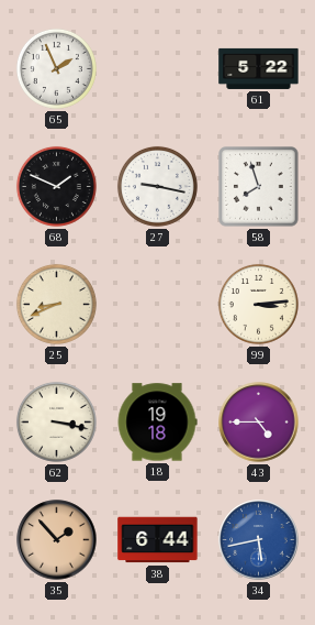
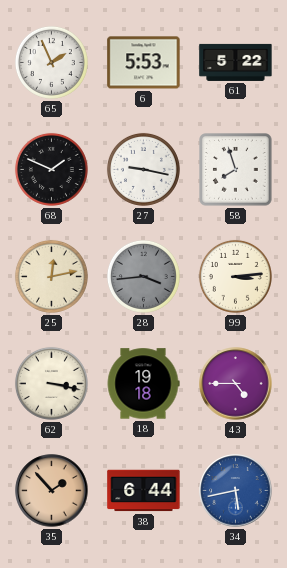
6: none -> 5:53
25: 8:41 -> 12:13
28: none -> 3:44
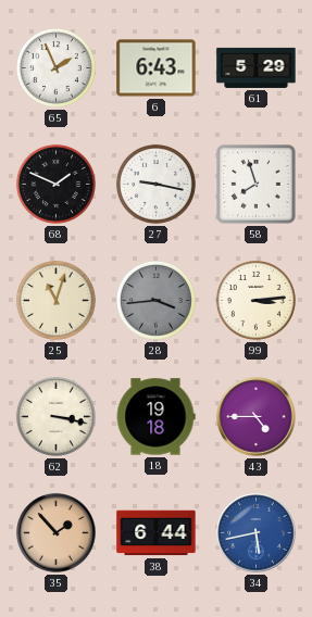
6: 5:53 -> 6:43
61: 5:22 -> 5:29
25: 12:13 -> 11:03
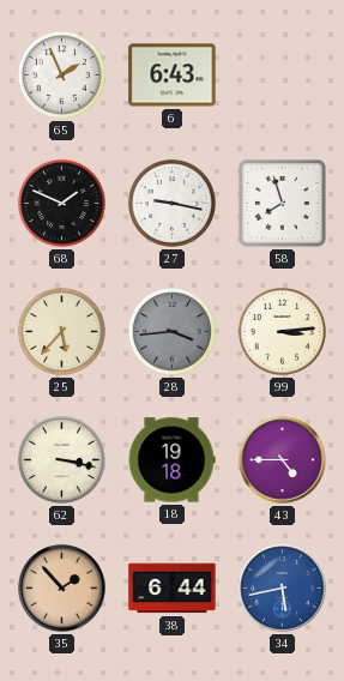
61: 5:29 -> none
25: 11:03 -> 5:37
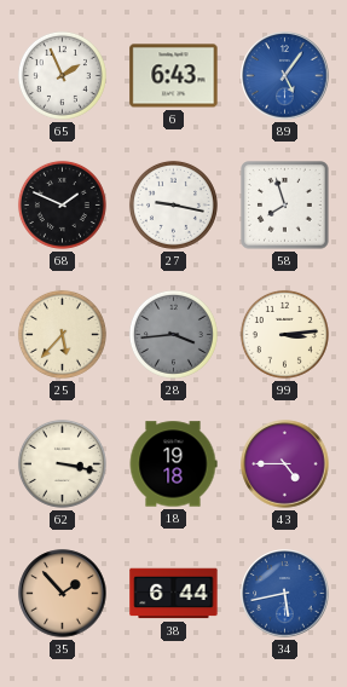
89: none -> 5:06
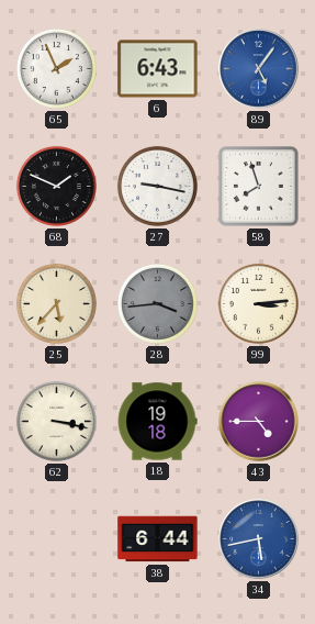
35: 1:53 -> none
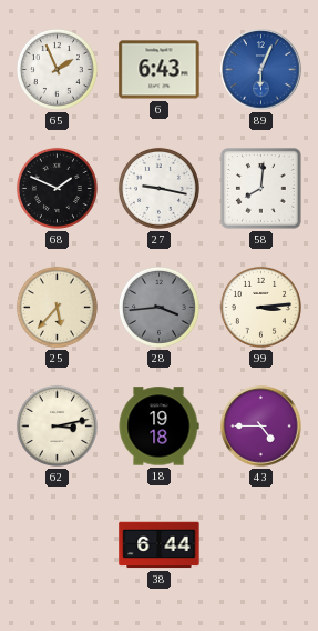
89: 5:06 -> 6:04
58: 7:57 -> 8:01
62: 3:17 -> 3:13
34: 5:43 -> none
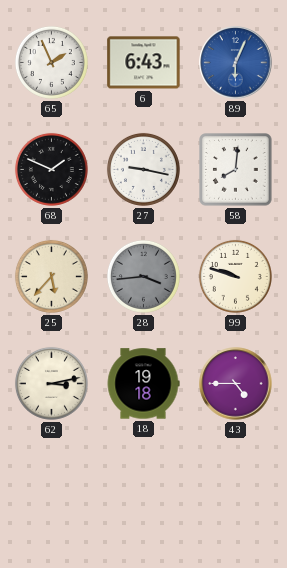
99: 3:14 -> 9:48
38: 6:44 -> none
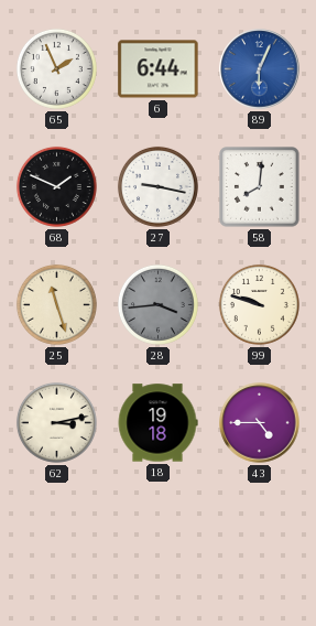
6: 6:43 -> 6:44
25: 5:37 -> 11:27
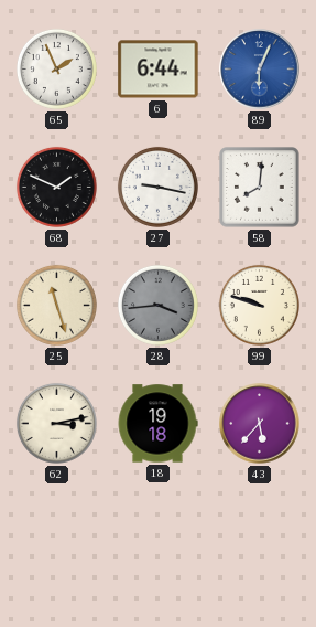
43: 4:45 -> 5:37
